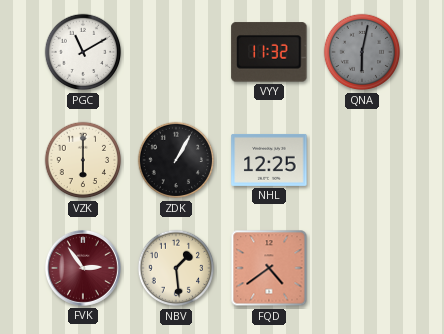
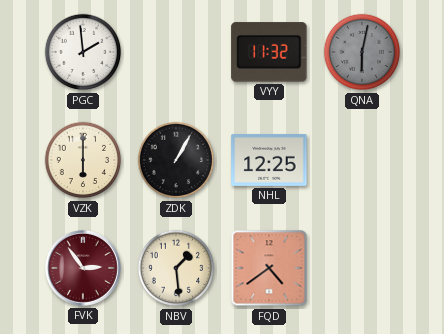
PGC: 11:10 -> 1:59
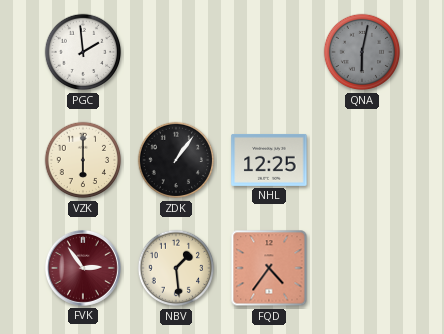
VYY: 11:32 -> none
ZDK: 1:05 -> 1:06
FQD: 4:39 -> 4:36
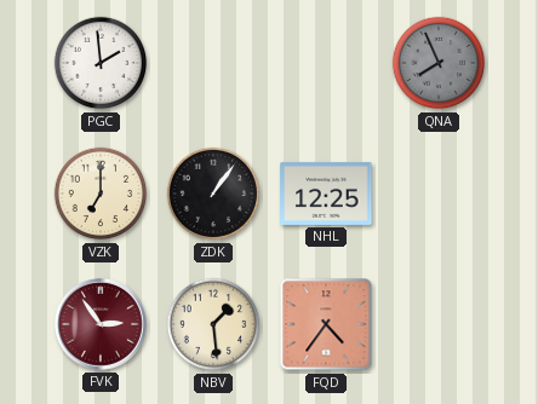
QNA: 6:02 -> 7:56
VZK: 6:00 -> 7:00
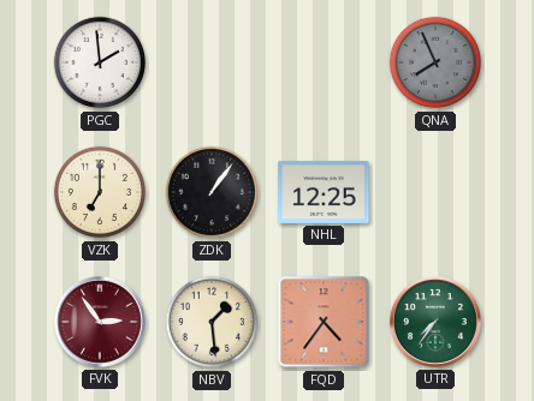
UTR: none -> 7:36
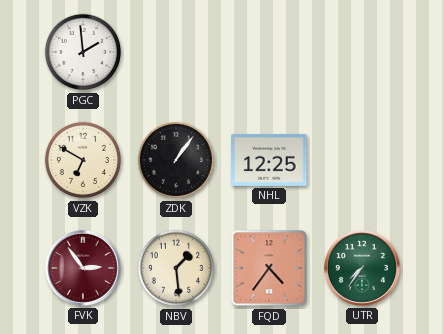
QNA: 7:56 -> none
VZK: 7:00 -> 6:50
